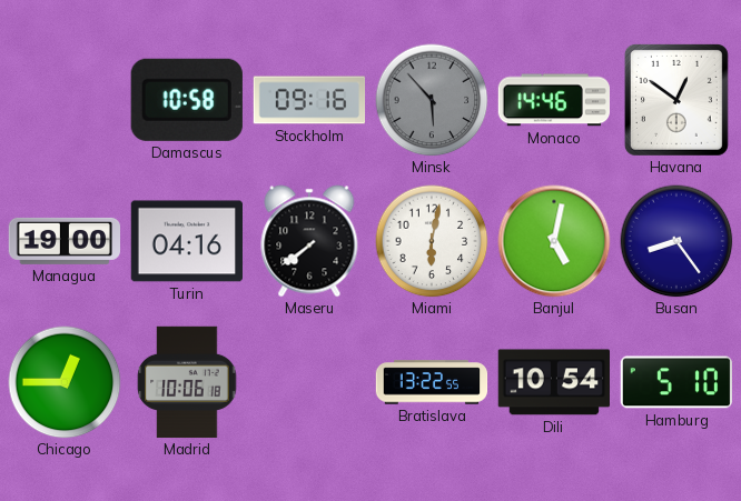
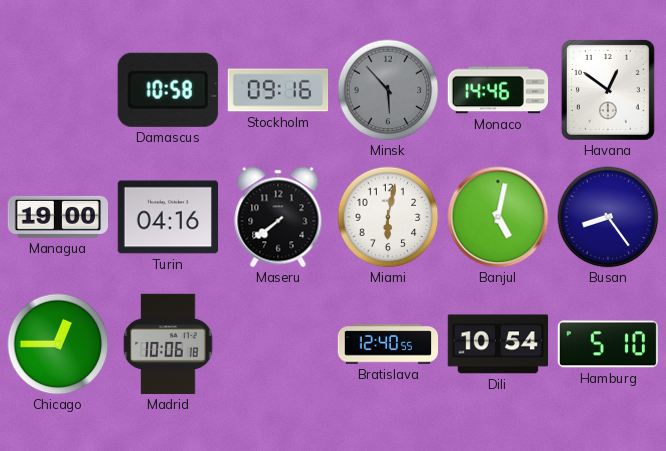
Bratislava: 13:22 -> 12:40
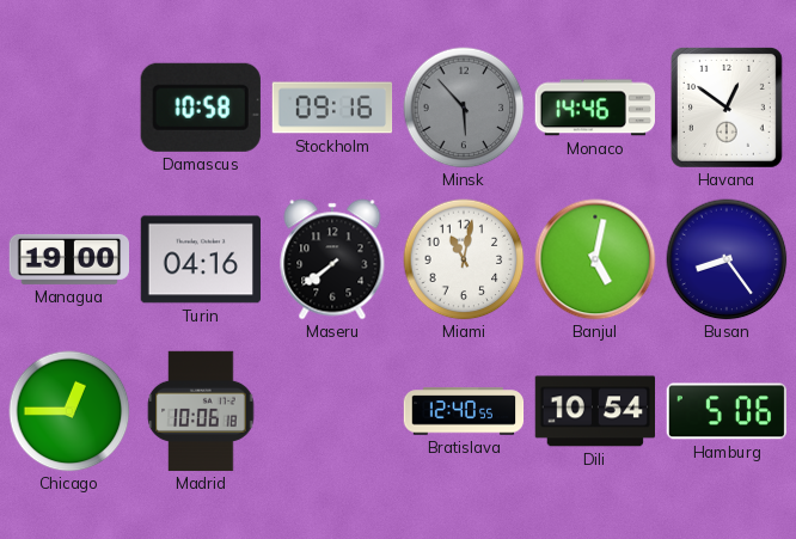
Miami: 6:02 -> 11:02
Hamburg: 5:10 -> 5:06
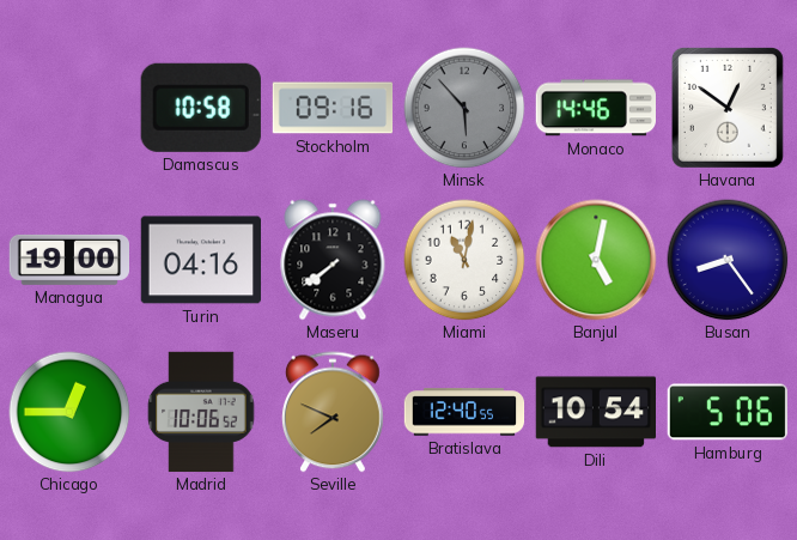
Madrid: 10:06:18 -> 10:06:52
Seville: none -> 7:49
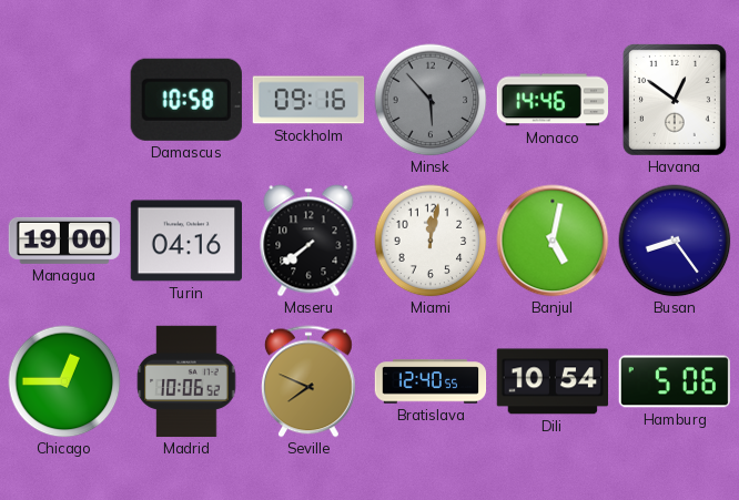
Miami: 11:02 -> 12:02
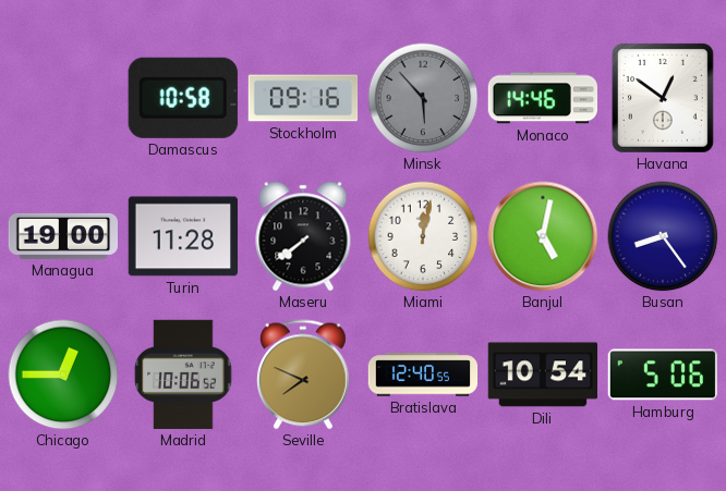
Turin: 04:16 -> 11:28
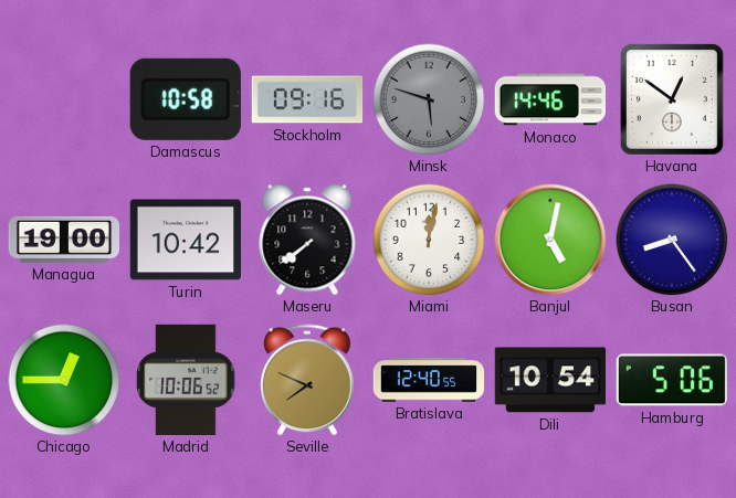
Minsk: 5:53 -> 5:48
Turin: 11:28 -> 10:42
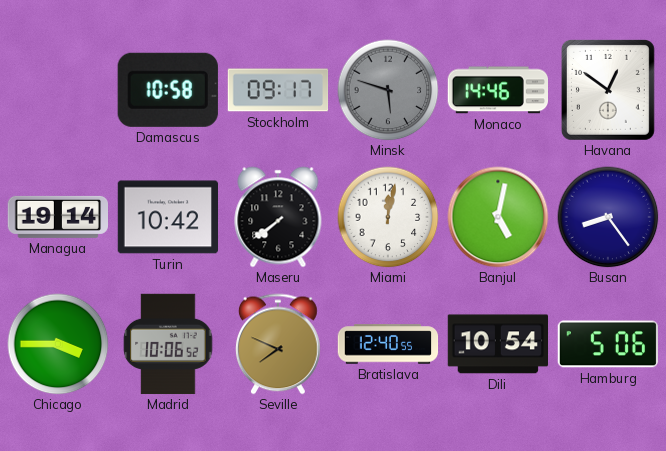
Stockholm: 09:16 -> 09:17
Managua: 19:00 -> 19:14
Chicago: 12:45 -> 3:45
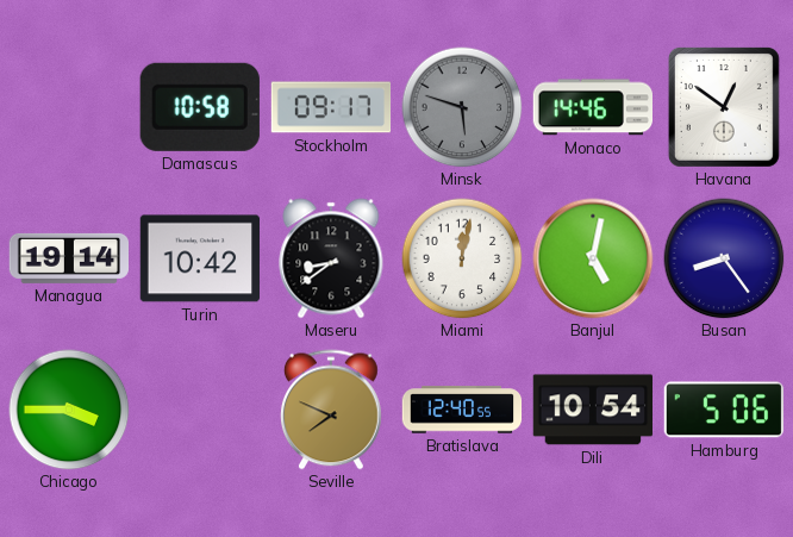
Maseru: 7:39 -> 8:39
Madrid: 10:06 -> none
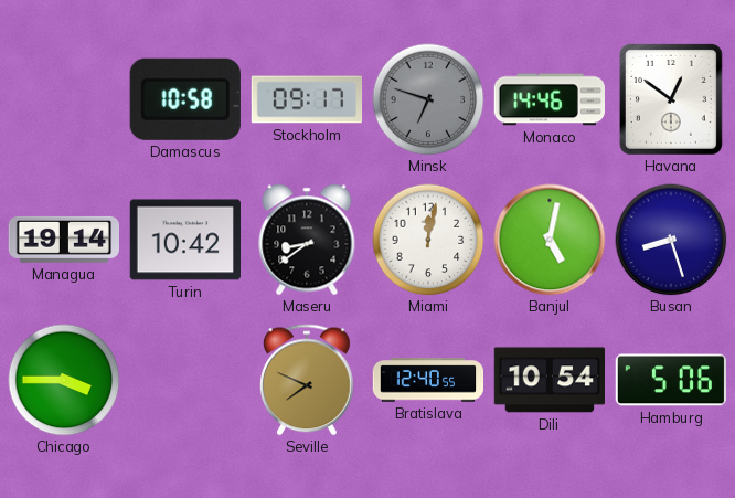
Minsk: 5:48 -> 6:48
Busan: 8:24 -> 8:27
